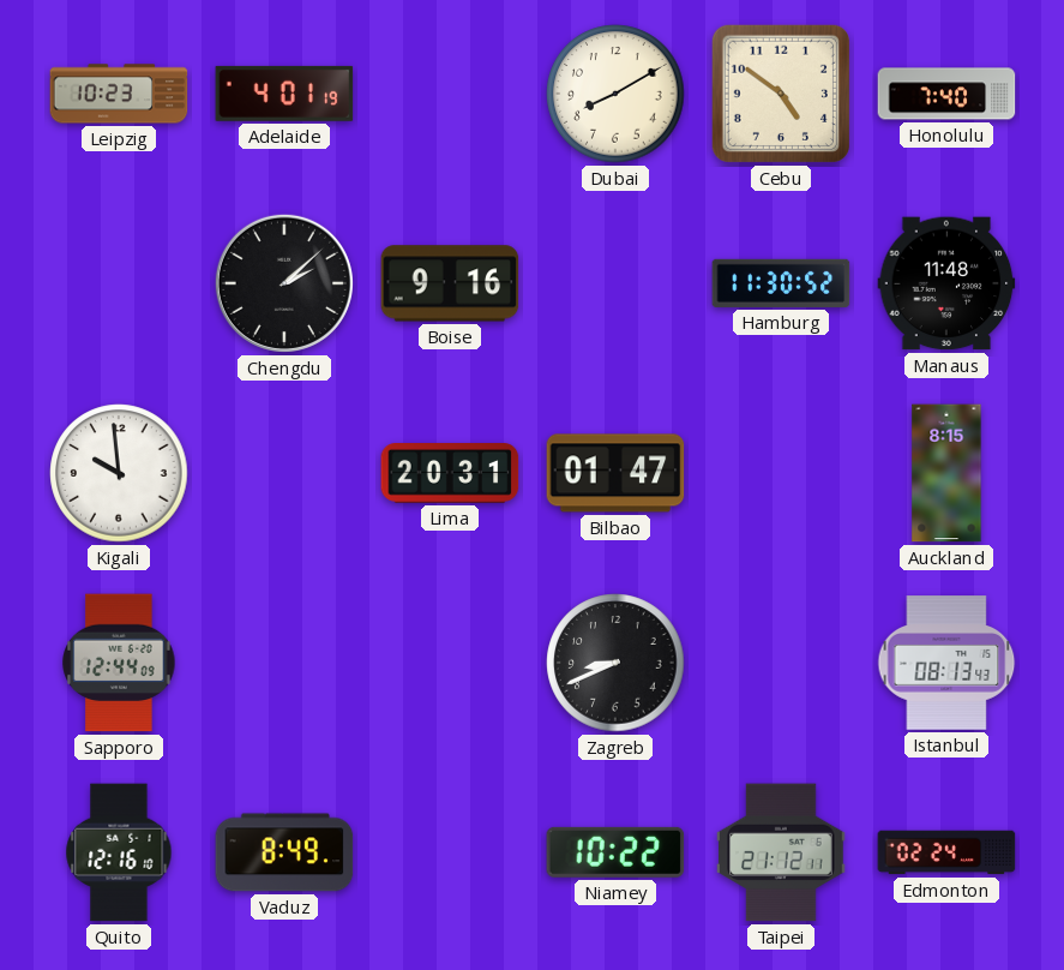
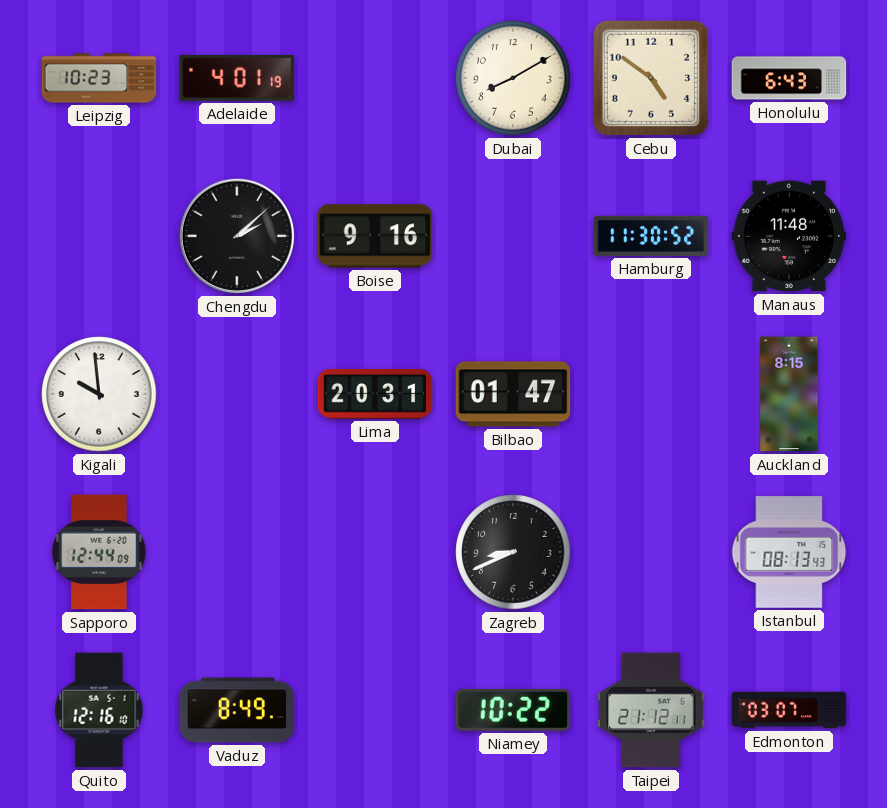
Honolulu: 7:40 -> 6:43
Edmonton: 02:24 -> 03:07
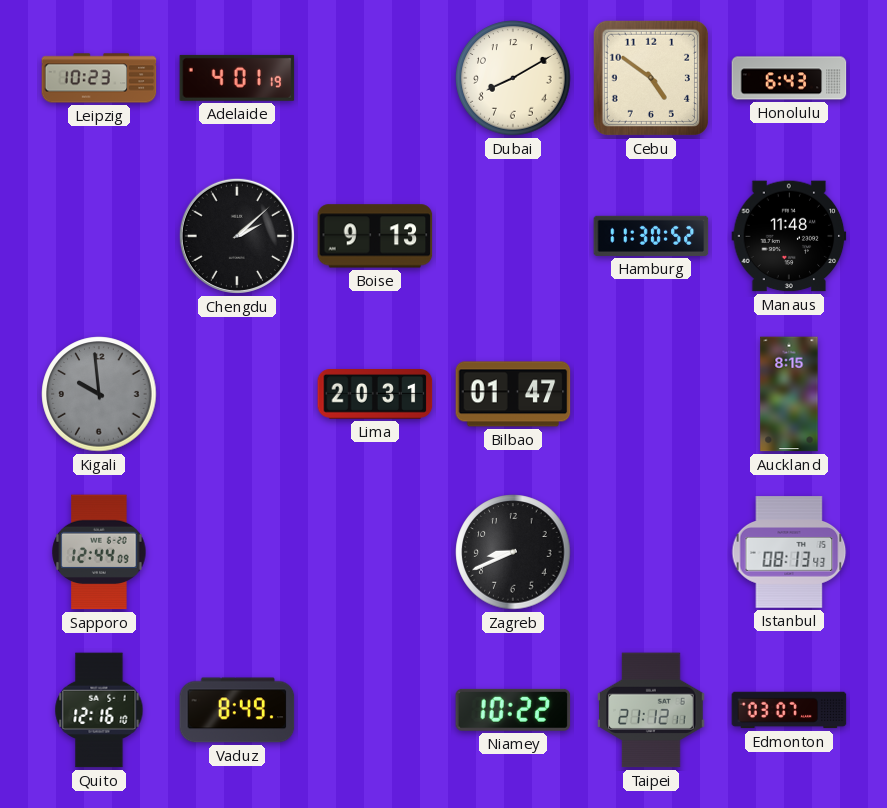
Boise: 9:16 -> 9:13
Kigali dial: white -> grey
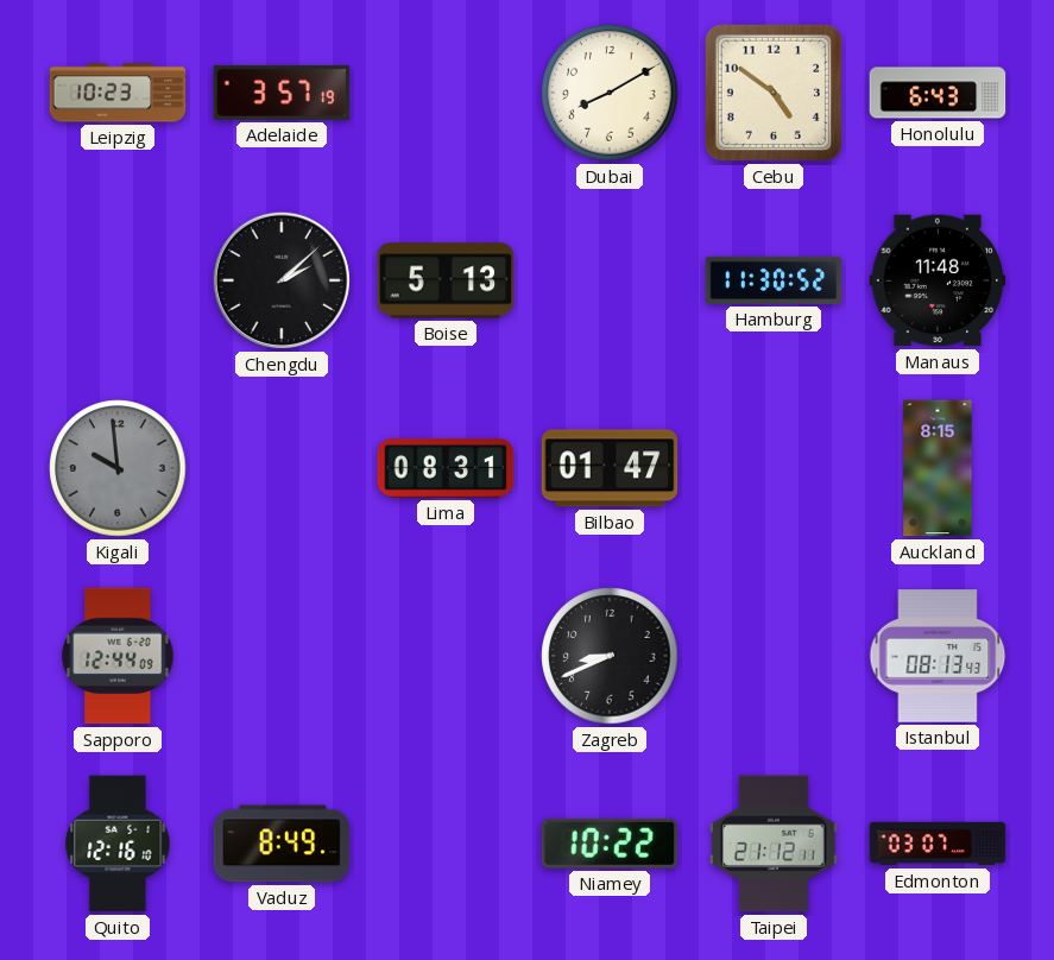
Adelaide: 4:01 -> 3:57
Boise: 9:13 -> 5:13
Lima: 20:31 -> 08:31
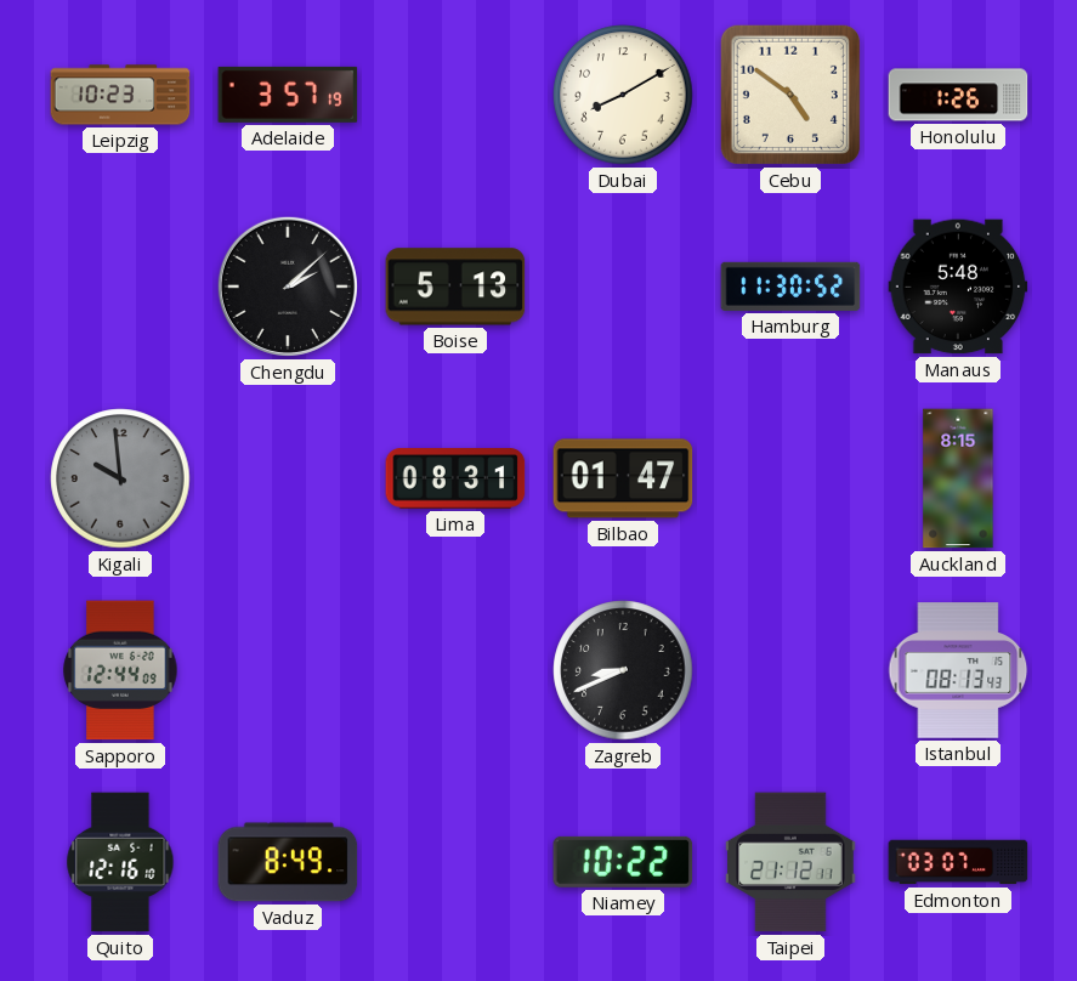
Honolulu: 6:43 -> 1:26
Manaus: 11:48 -> 5:48
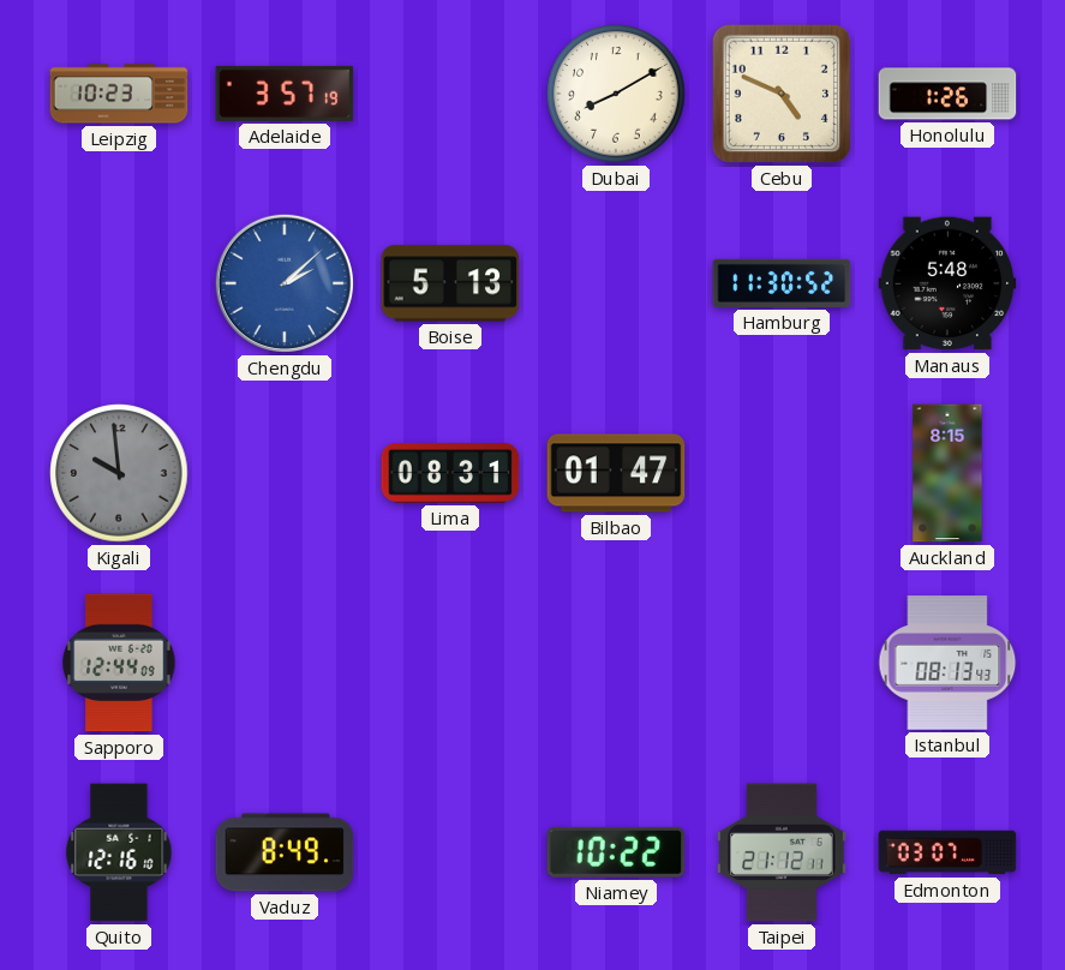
Cebu: 4:51 -> 4:49
Chengdu dial: black -> blue
Zagreb: 8:41 -> none
